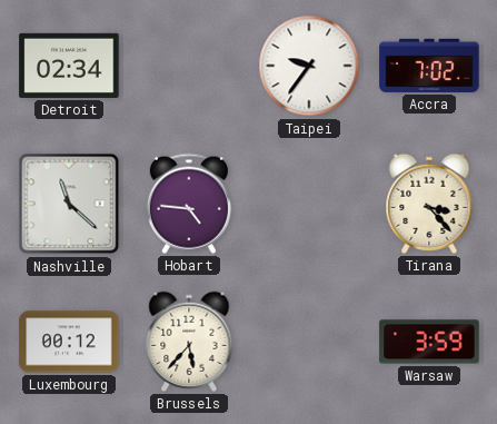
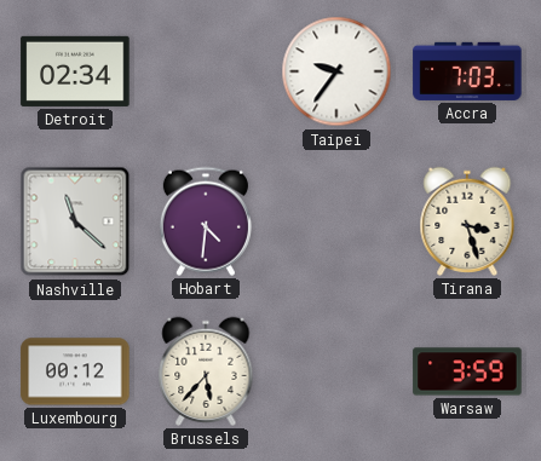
Accra: 7:02 -> 7:03
Hobart: 4:46 -> 4:31
Tirana: 3:23 -> 3:27
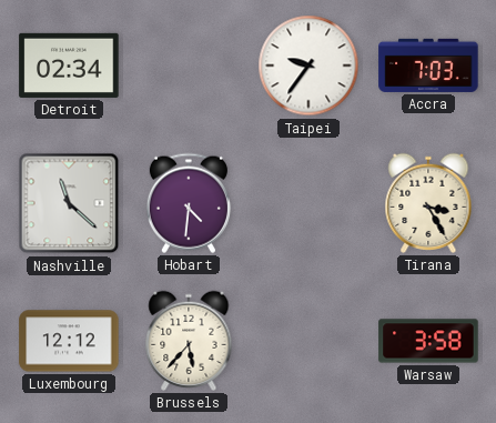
Tirana: 3:27 -> 3:25
Luxembourg: 00:12 -> 12:12
Warsaw: 3:59 -> 3:58
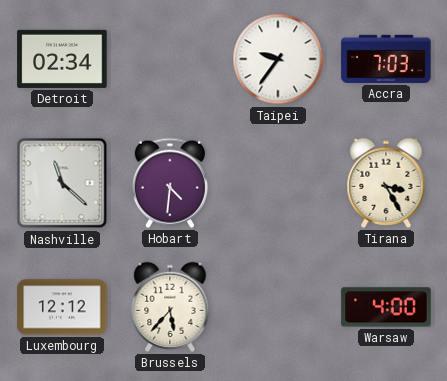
Warsaw: 3:58 -> 4:00
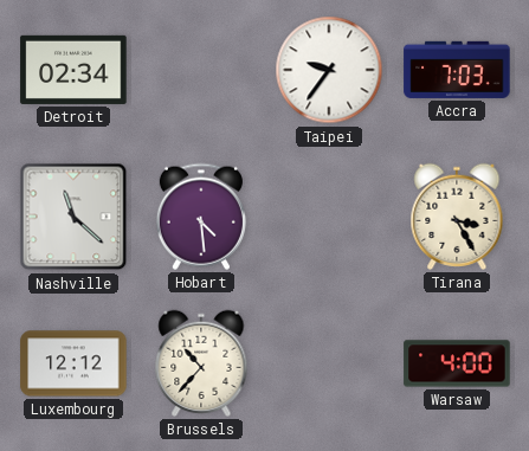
Hobart: 4:31 -> 4:29
Brussels: 5:37 -> 10:37
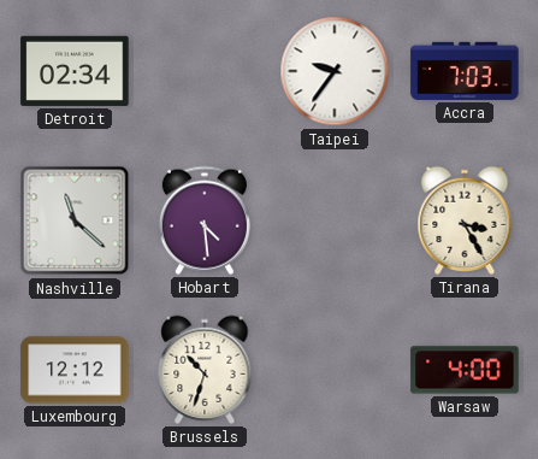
Brussels: 10:37 -> 10:33
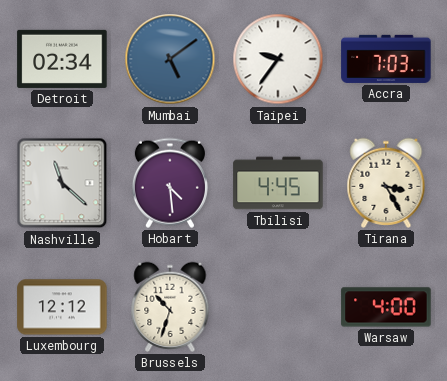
Mumbai: none -> 5:09
Tbilisi: none -> 4:45
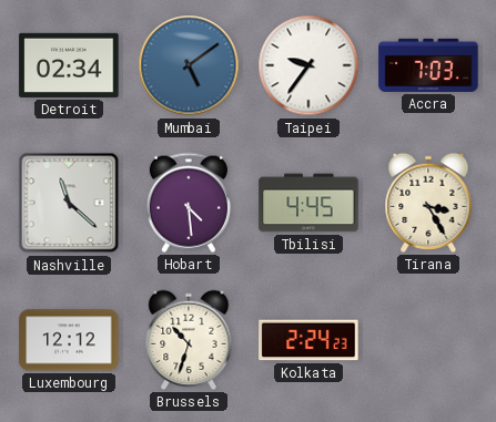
Kolkata: none -> 2:24
Warsaw: 4:00 -> none
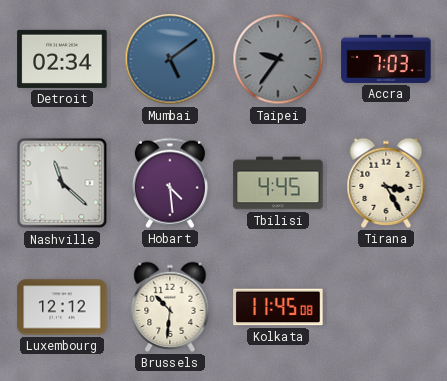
Taipei dial: white -> grey
Brussels: 10:33 -> 10:31
Kolkata: 2:24 -> 11:45
